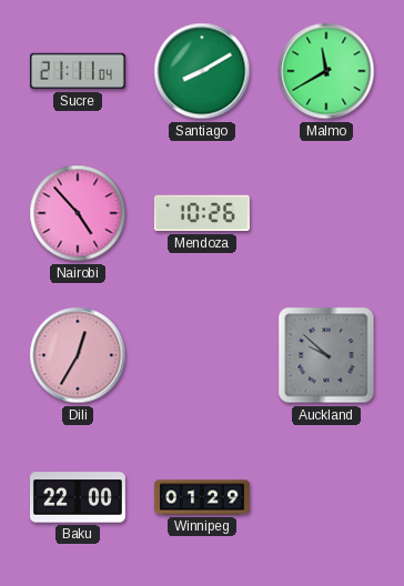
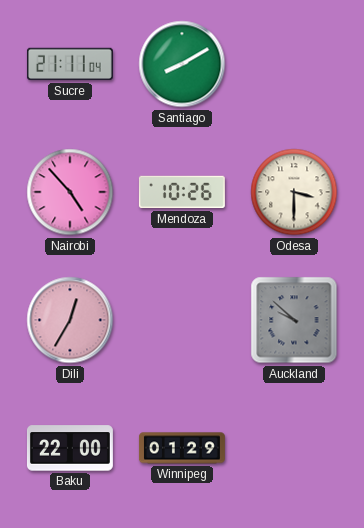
Malmo: 11:40 -> none
Odesa: none -> 3:30
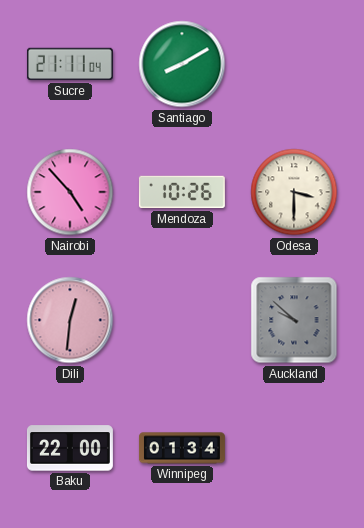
Dili: 12:35 -> 12:31
Winnipeg: 01:29 -> 01:34
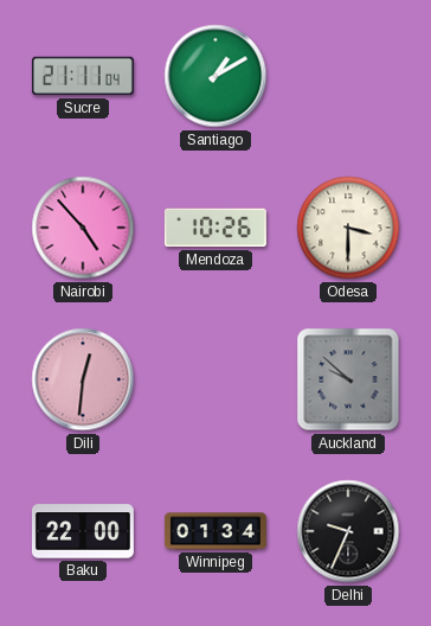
Santiago: 8:10 -> 1:10
Delhi: none -> 9:34
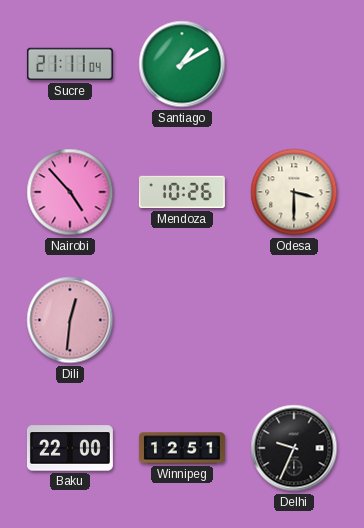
Auckland: 9:52 -> none
Winnipeg: 01:34 -> 12:51
